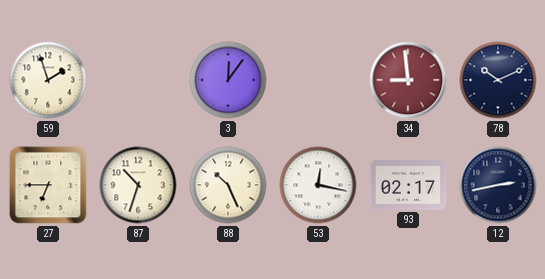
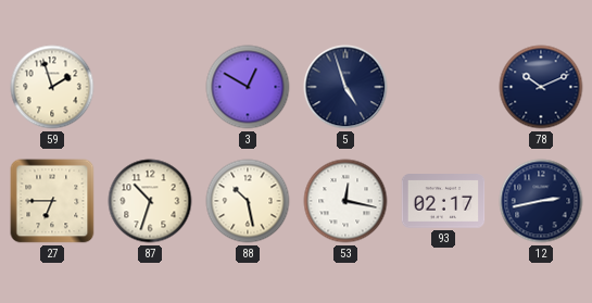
3: 12:06 -> 12:50
5: none -> 4:57
34: 8:59 -> none
88: 10:26 -> 10:28
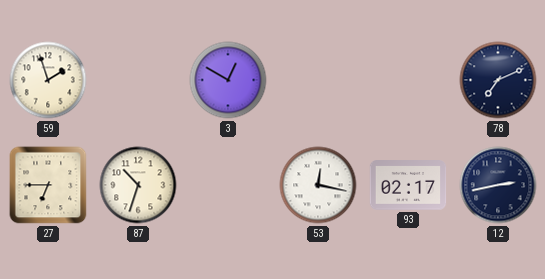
5: 4:57 -> none
78: 10:11 -> 7:11
88: 10:28 -> none
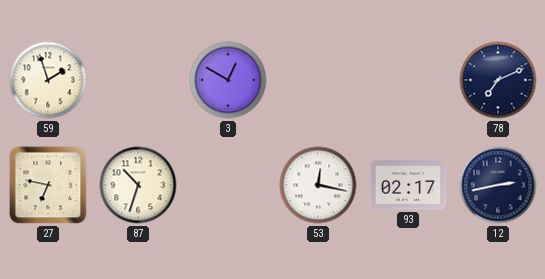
27: 6:45 -> 6:47
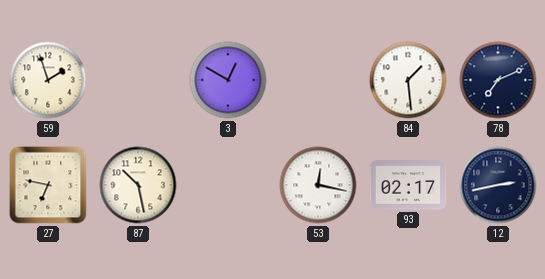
84: none -> 1:29
87: 10:33 -> 10:28
